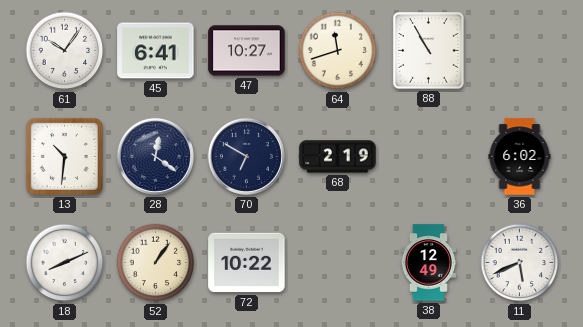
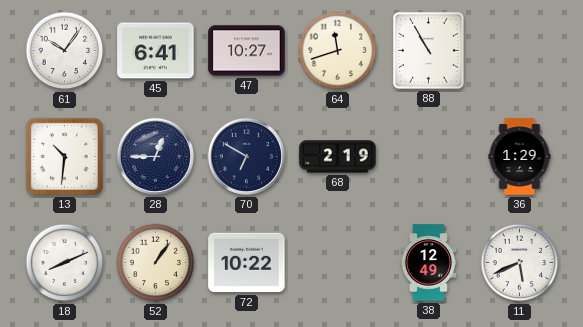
28: 12:21 -> 12:45
36: 6:02 -> 1:29
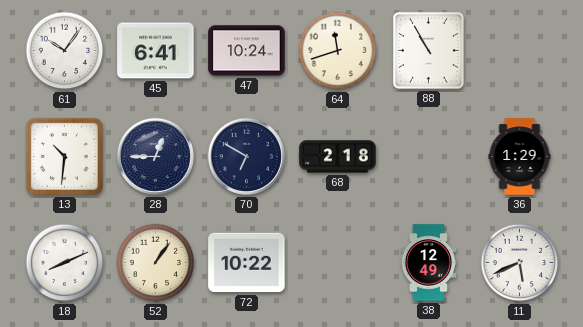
47: 10:27 -> 10:24
68: 2:19 -> 2:18
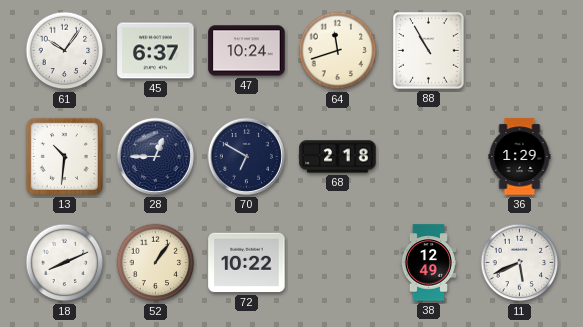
45: 6:41 -> 6:37
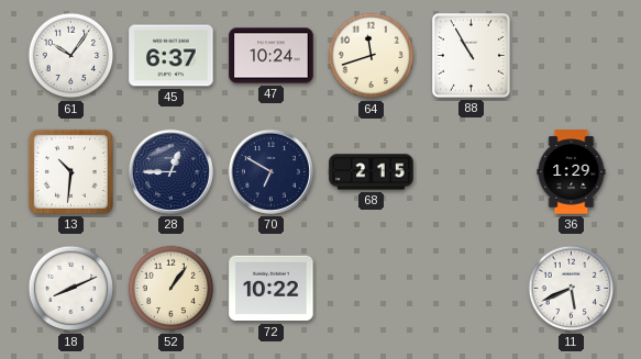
68: 2:18 -> 2:15
38: 12:49 -> none
